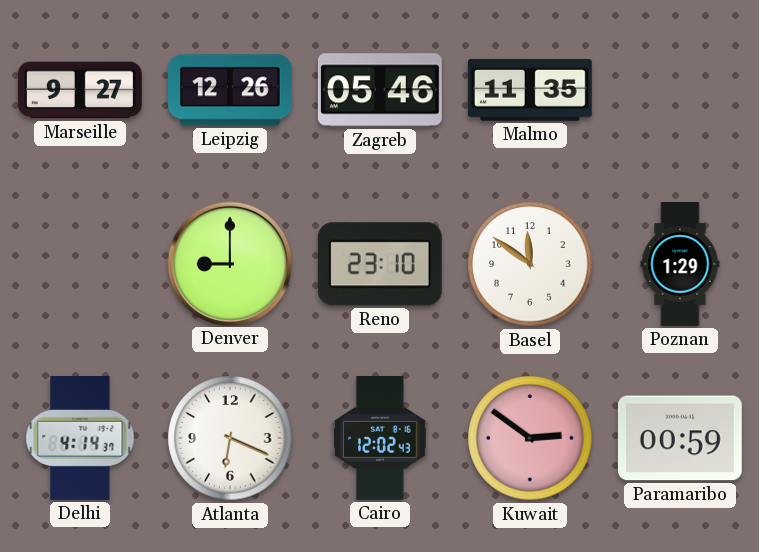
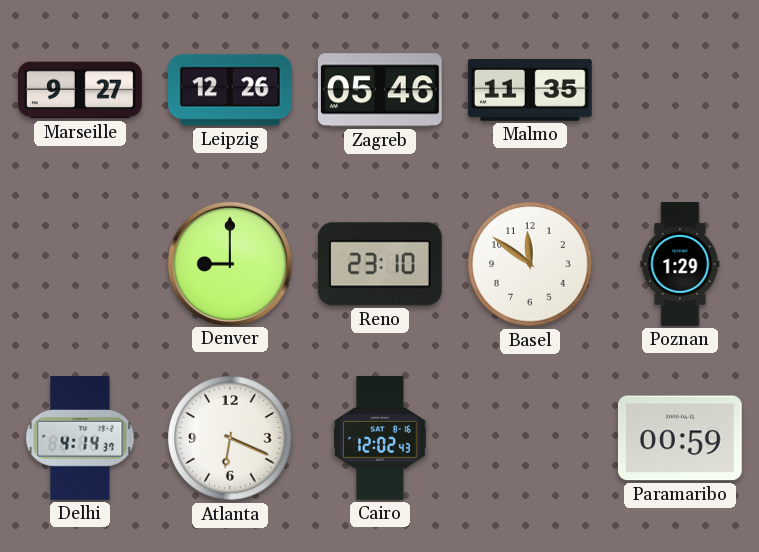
Kuwait: 2:51 -> none
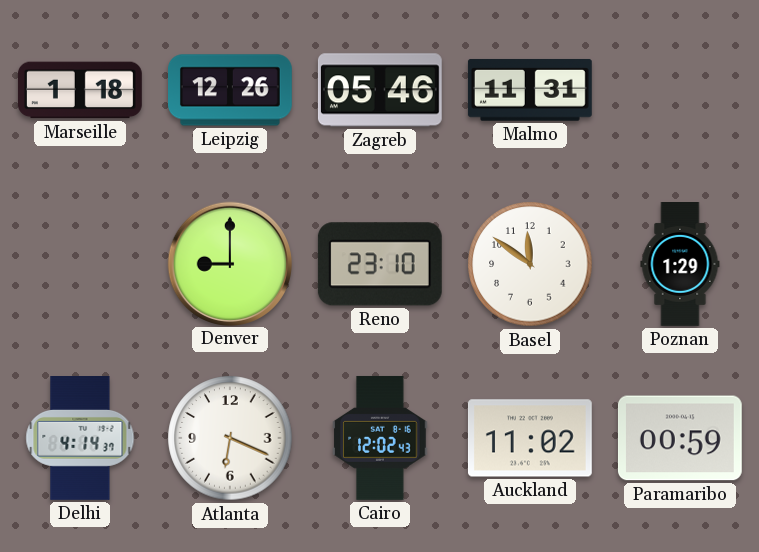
Marseille: 9:27 -> 1:18
Malmo: 11:35 -> 11:31
Auckland: none -> 11:02
